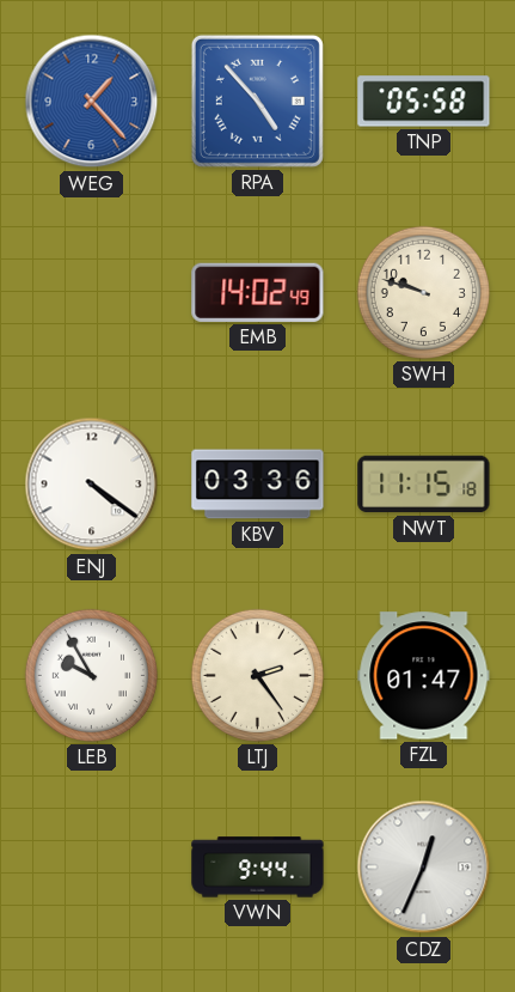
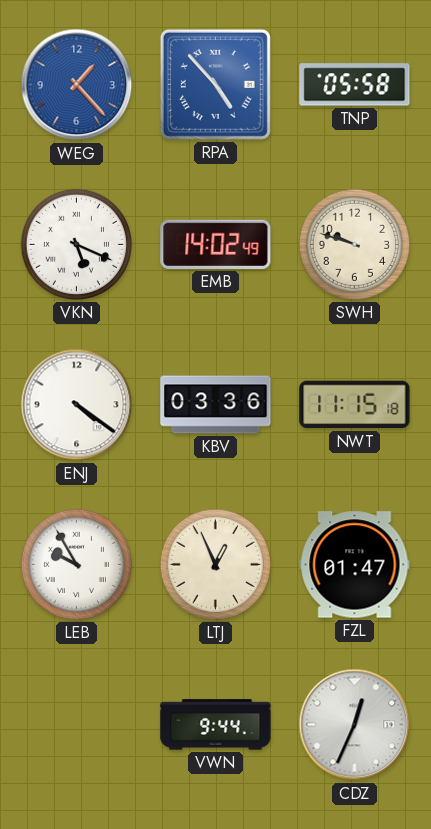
VKN: none -> 5:19
LTJ: 2:24 -> 12:56
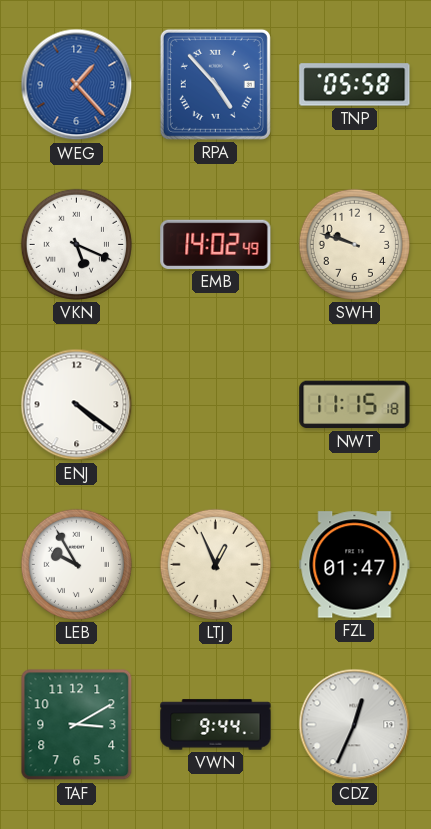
KBV: 03:36 -> none
TAF: none -> 3:10
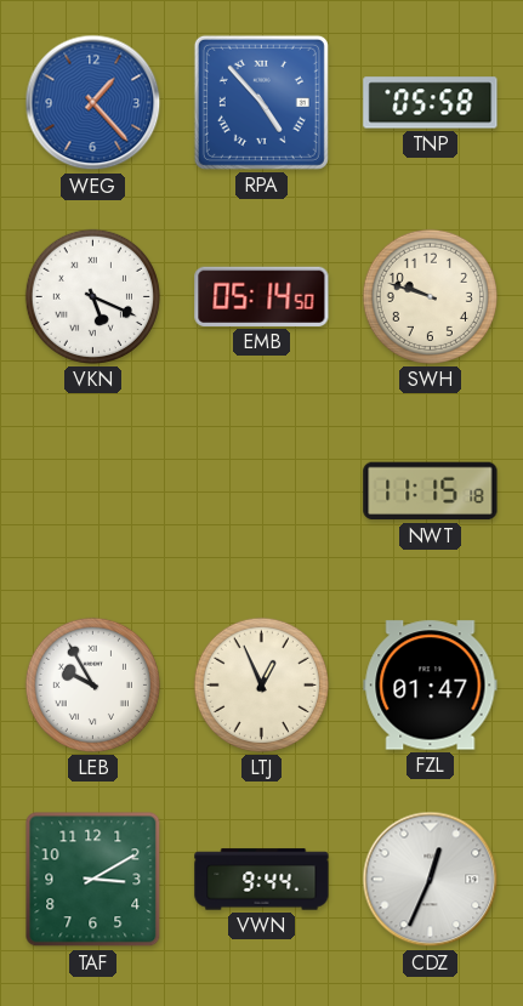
EMB: 14:02 -> 05:14
ENJ: 4:21 -> none
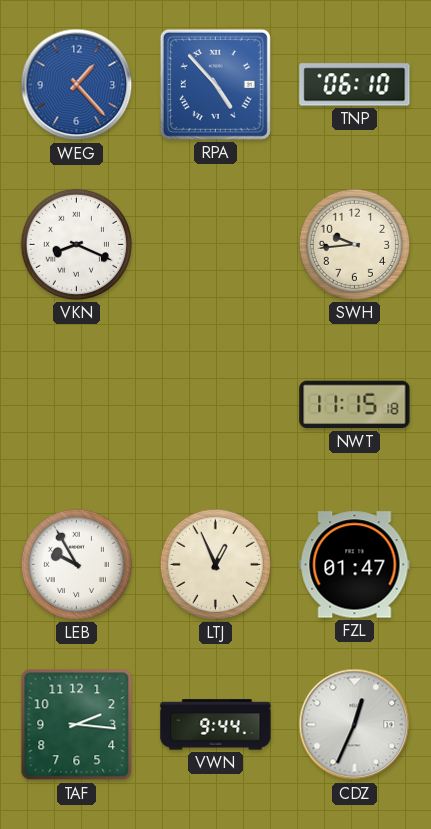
TNP: 05:58 -> 06:10
VKN: 5:19 -> 8:19
EMB: 05:14 -> none
SWH: 9:48 -> 9:44
TAF: 3:10 -> 2:16
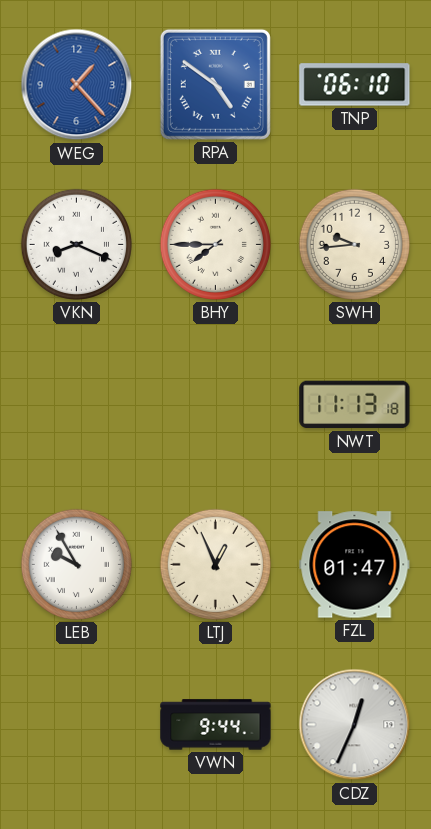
RPA: 4:53 -> 4:51
BHY: none -> 7:45
NWT: 11:15 -> 11:13
TAF: 2:16 -> none
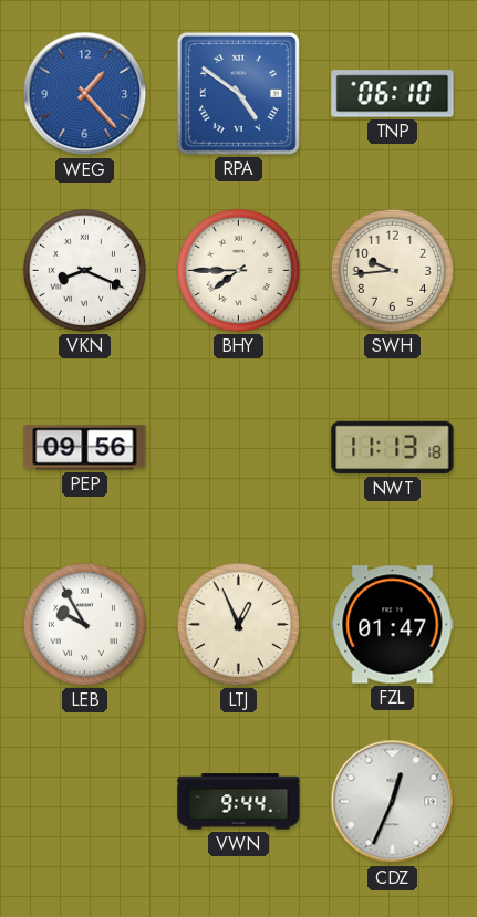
PEP: none -> 09:56
